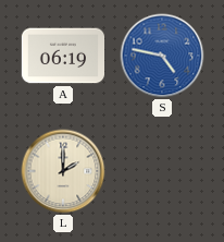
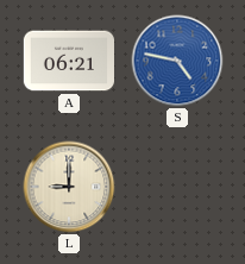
A: 06:19 -> 06:21
L: 2:00 -> 9:00
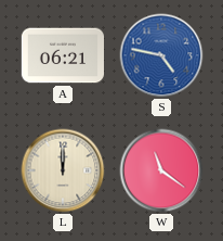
L: 9:00 -> 12:00
W: none -> 11:21
